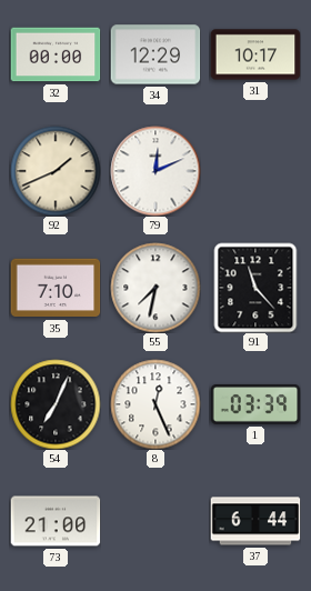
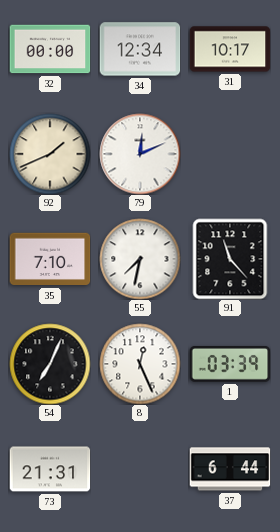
34: 12:29 -> 12:34
73: 21:00 -> 21:31
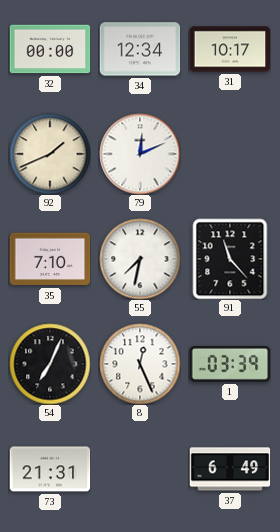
37: 6:44 -> 6:49
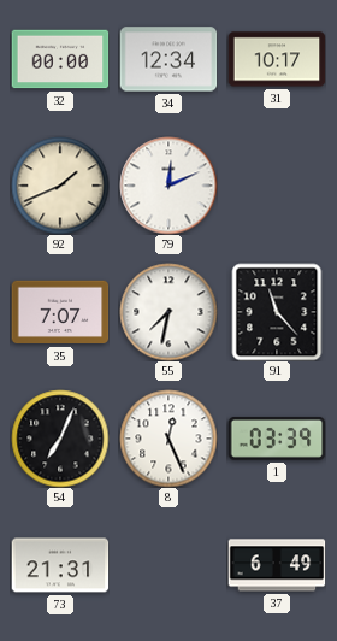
35: 7:10 -> 7:07
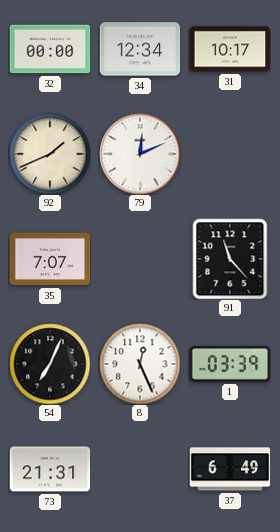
55: 7:32 -> none
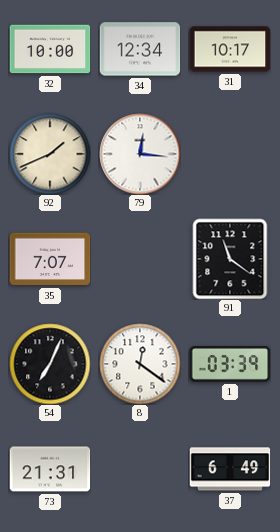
32: 00:00 -> 10:00
79: 12:11 -> 12:16
91: 11:23 -> 11:21
8: 12:26 -> 12:21
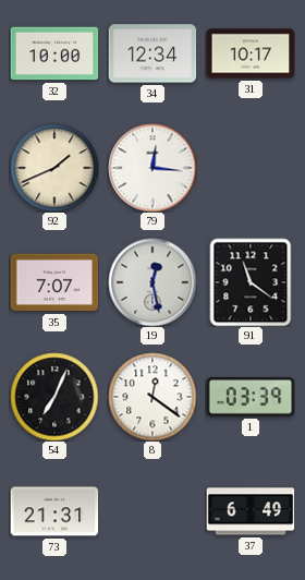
19: none -> 12:28
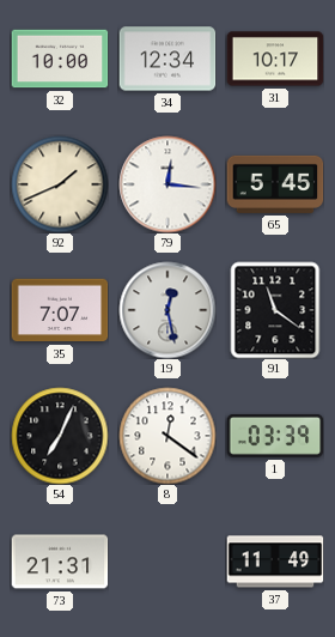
65: none -> 5:45
37: 6:49 -> 11:49
